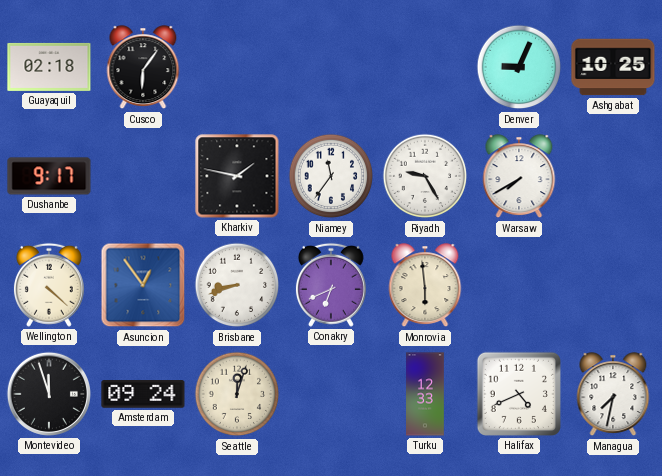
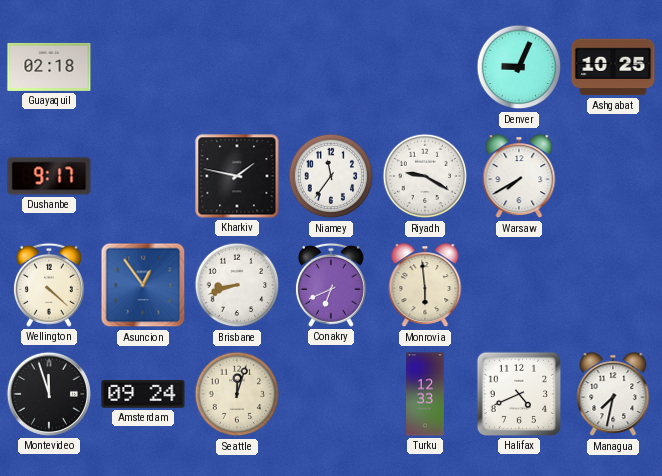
Cusco: 6:06 -> none
Riyadh: 9:25 -> 9:20
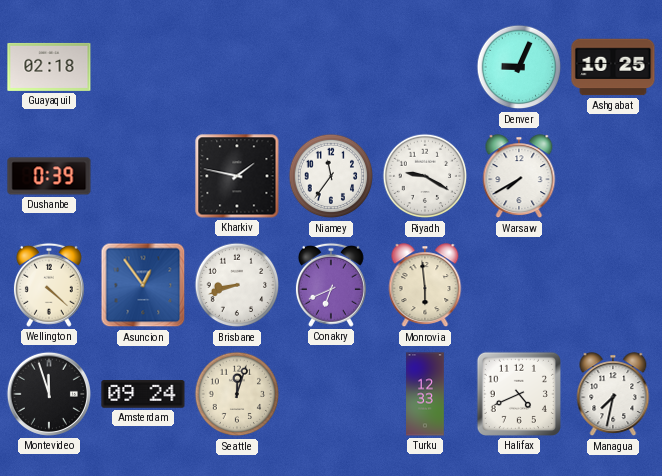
Dushanbe: 9:17 -> 0:39
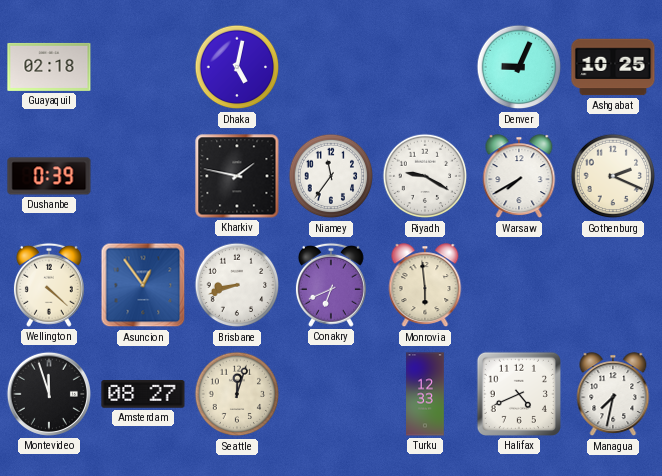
Dhaka: none -> 5:02
Gothenburg: none -> 2:19
Amsterdam: 09:24 -> 08:27
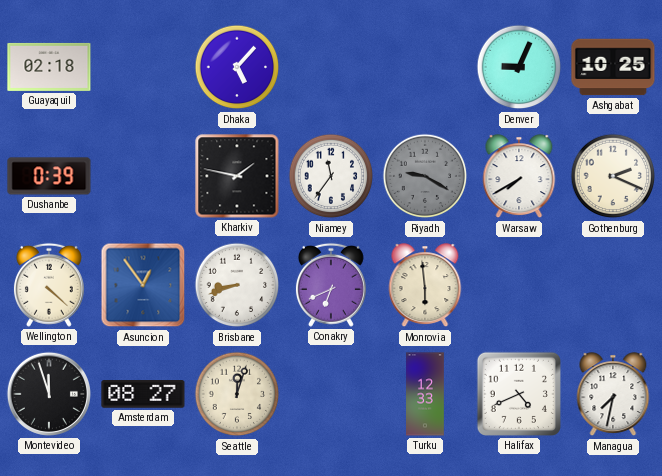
Dhaka: 5:02 -> 5:07
Riyadh dial: white -> grey
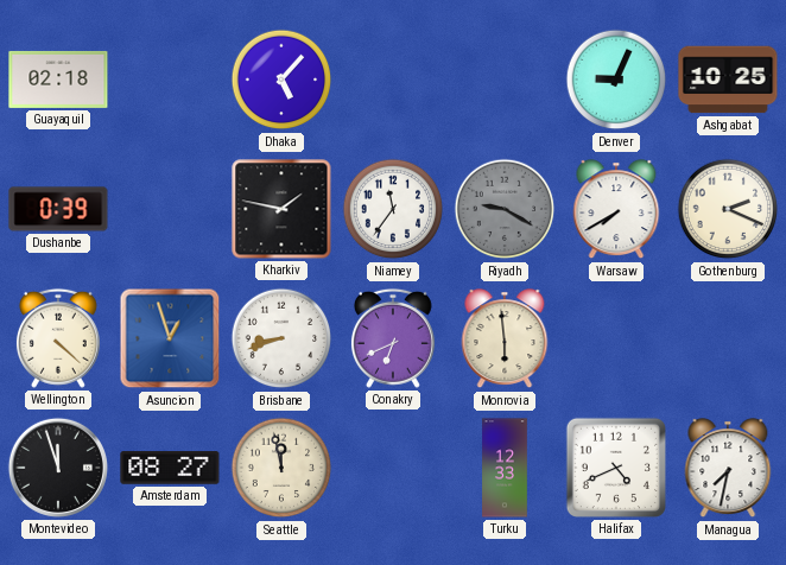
Asuncion: 12:54 -> 12:57
Seattle: 12:03 -> 11:58
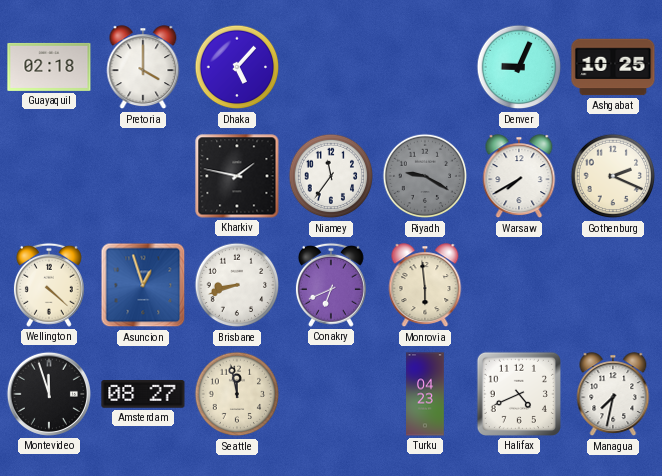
Pretoria: none -> 4:00
Dushanbe: 0:39 -> none
Turku: 12:33 -> 04:23
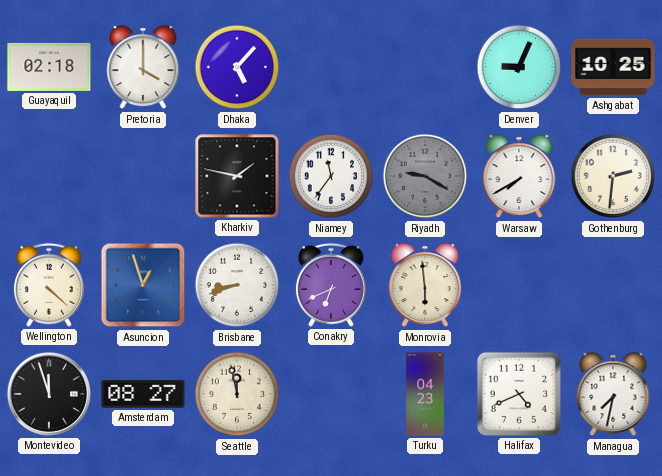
Gothenburg: 2:19 -> 2:31
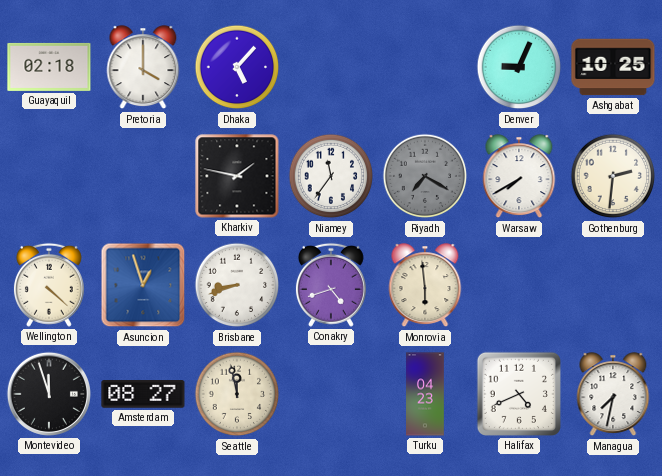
Riyadh: 9:20 -> 7:20
Conakry: 6:41 -> 4:42
